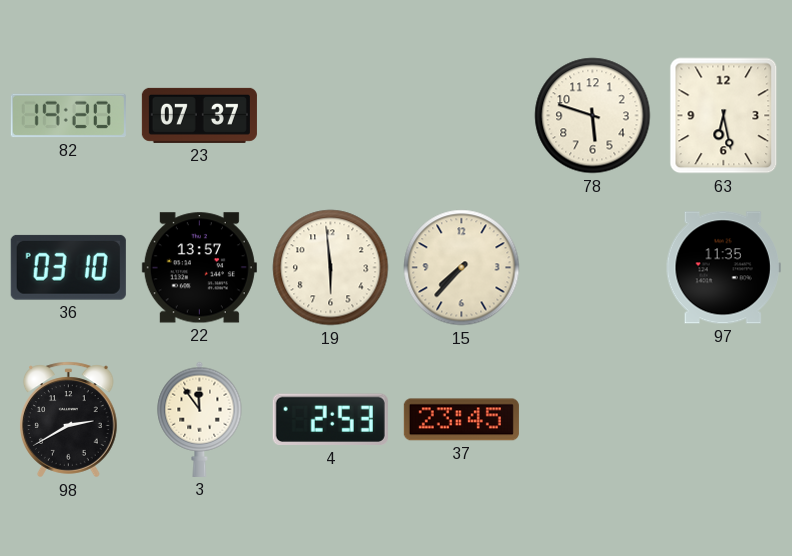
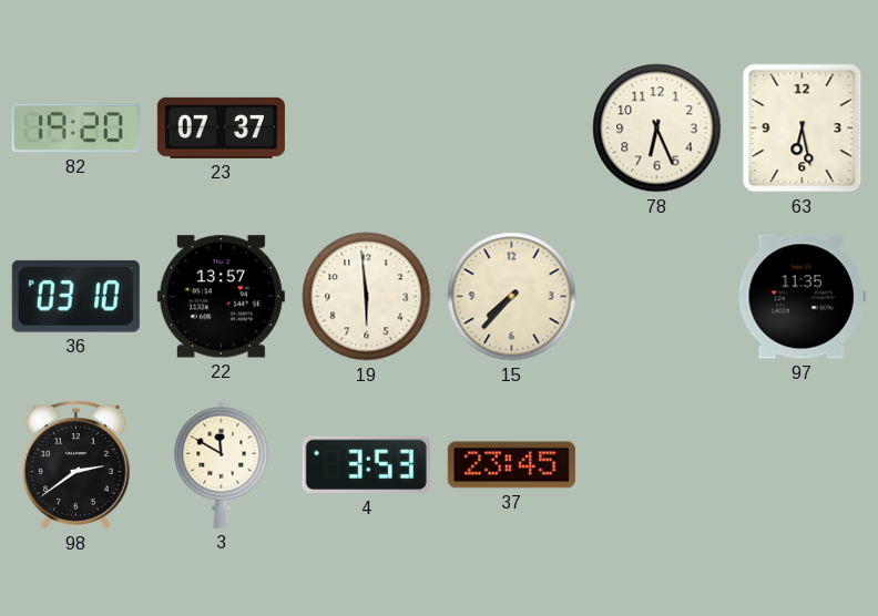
78: 5:48 -> 6:26
98: 2:40 -> 2:39
3: 11:54 -> 11:50
4: 2:53 -> 3:53
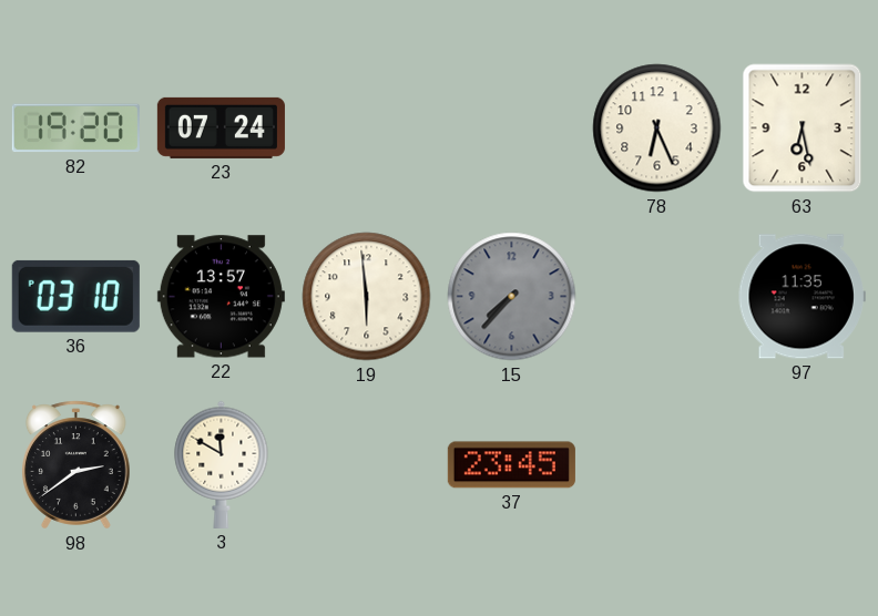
23: 07:37 -> 07:24
15 dial: cream -> grey
4: 3:53 -> none
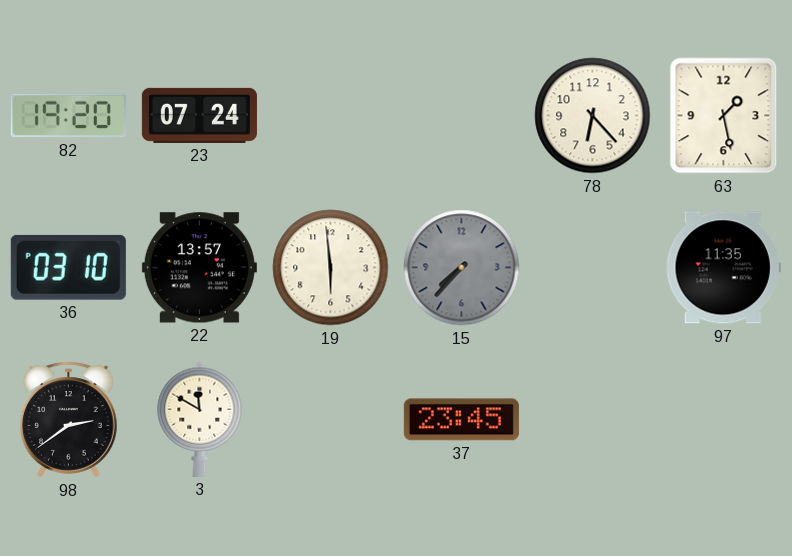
78: 6:26 -> 6:23
63: 6:28 -> 1:28
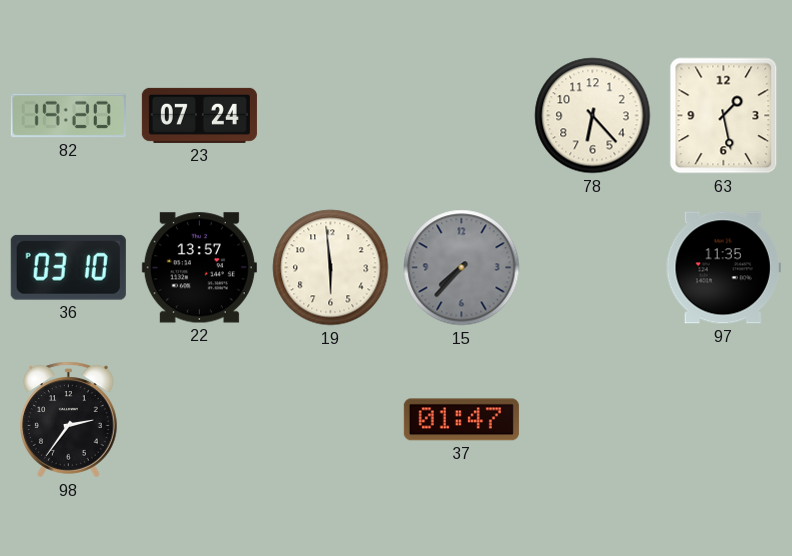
98: 2:39 -> 2:36
3: 11:50 -> none
37: 23:45 -> 01:47
